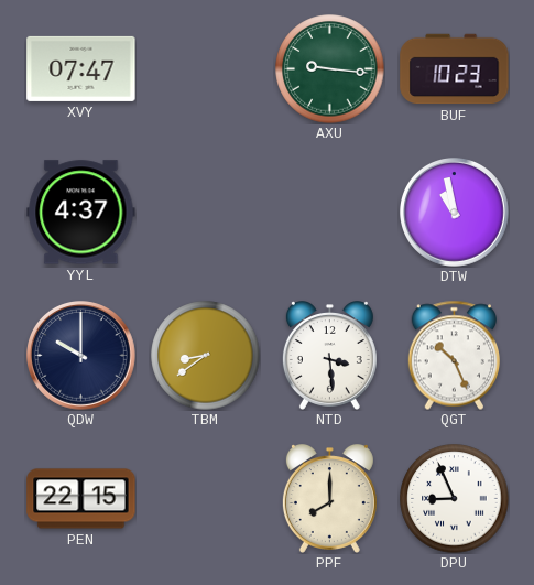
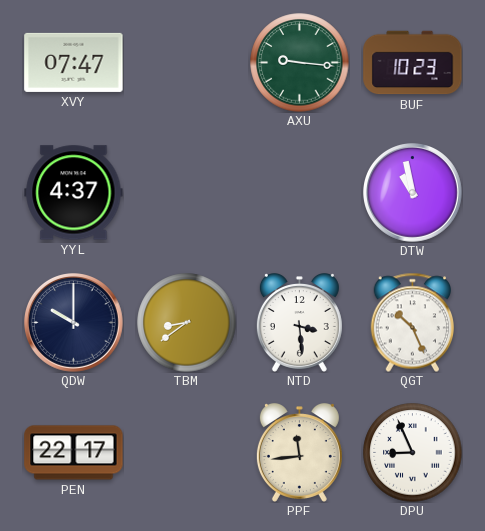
PEN: 22:15 -> 22:17
PPF: 8:00 -> 11:44
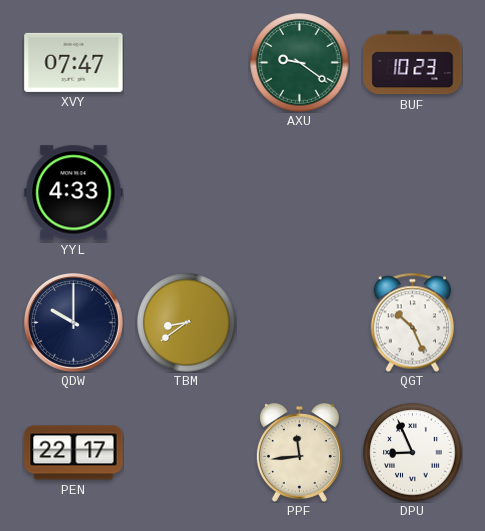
AXU: 9:16 -> 9:21
YYL: 4:37 -> 4:33
DTW: 10:58 -> none
NTD: 3:29 -> none
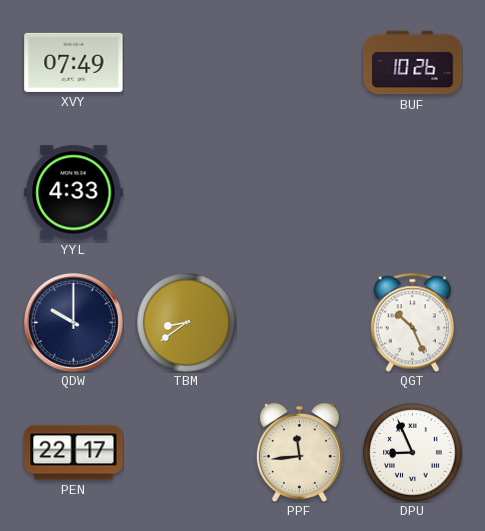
XVY: 07:47 -> 07:49
AXU: 9:21 -> none
BUF: 10:23 -> 10:26
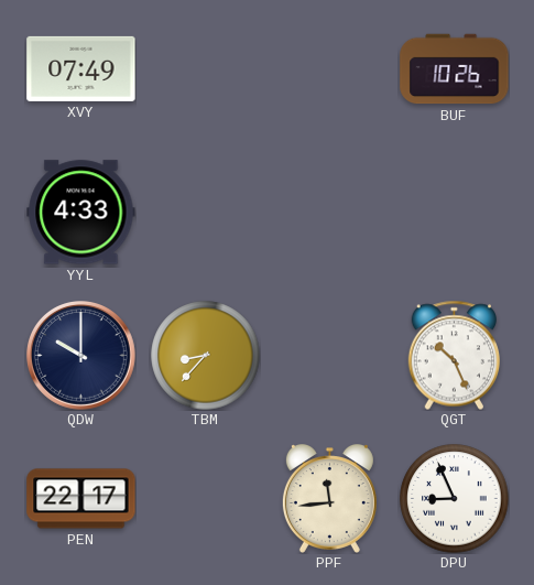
TBM: 8:39 -> 8:37
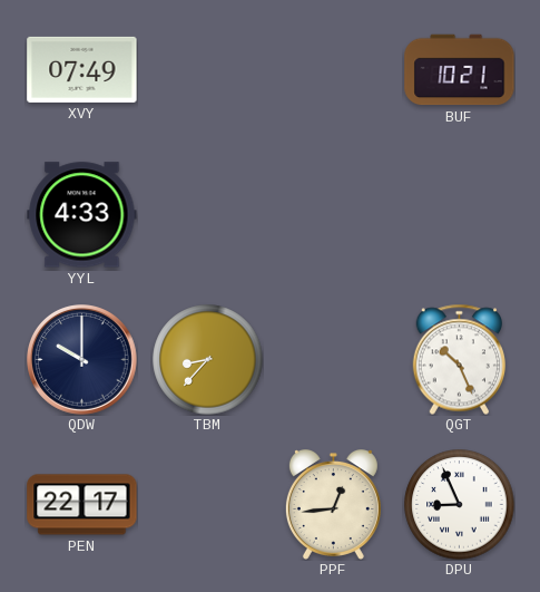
BUF: 10:26 -> 10:21
PPF: 11:44 -> 12:44
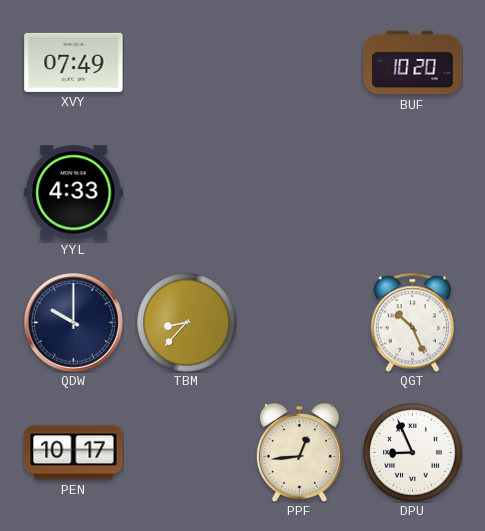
BUF: 10:21 -> 10:20
PEN: 22:17 -> 10:17
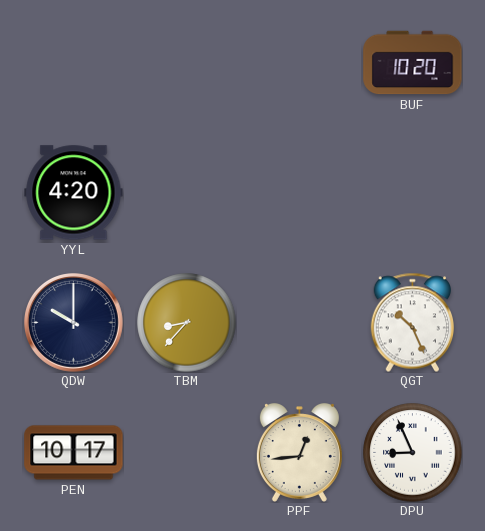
XVY: 07:49 -> none
YYL: 4:33 -> 4:20
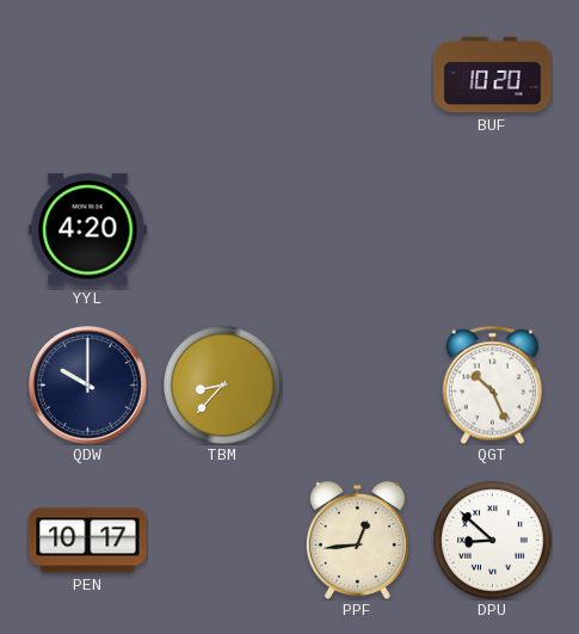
DPU: 8:56 -> 8:52
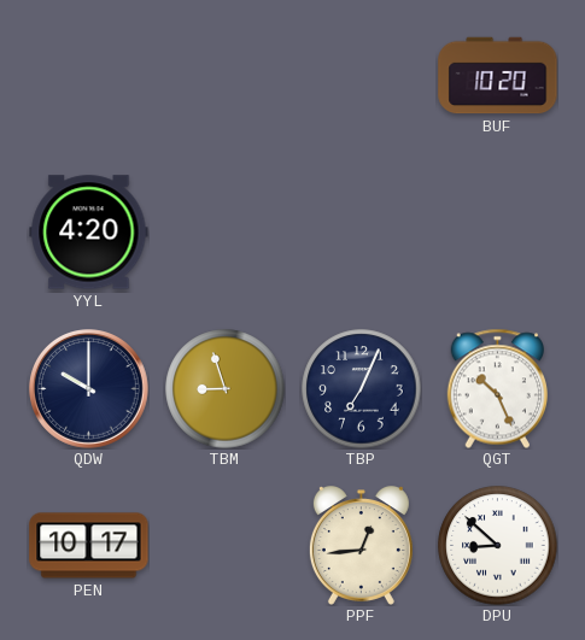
TBM: 8:37 -> 8:57
TBP: none -> 7:04
